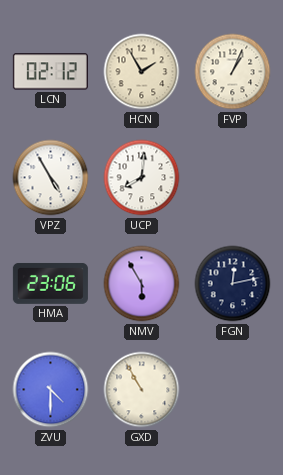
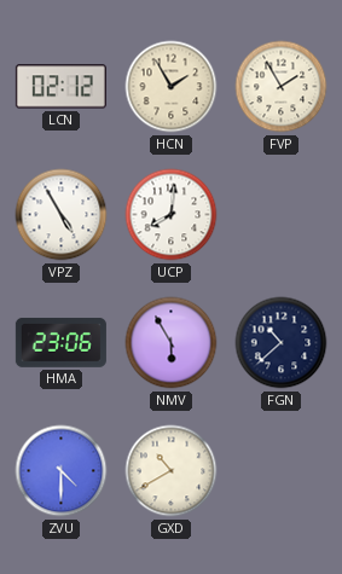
FVP: 1:04 -> 1:55
FGN: 12:13 -> 10:38
GXD: 10:55 -> 10:40
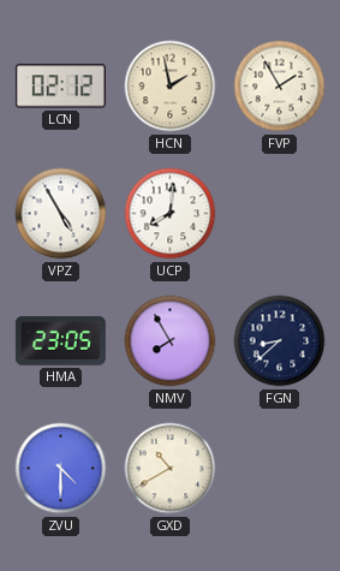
HCN: 1:55 -> 1:58
HMA: 23:06 -> 23:05
NMV: 5:55 -> 7:55
FGN: 10:38 -> 8:38
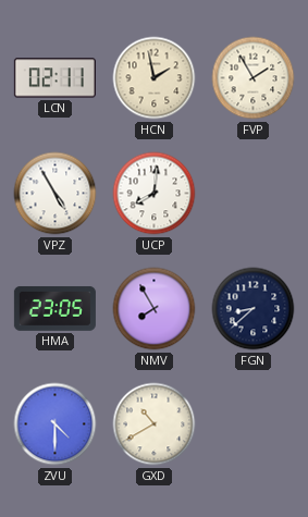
LCN: 02:12 -> 02:11
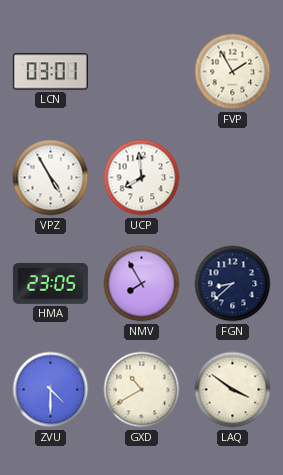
LCN: 02:11 -> 03:01
HCN: 1:58 -> none
UCP: 8:01 -> 7:59
LAQ: none -> 3:51
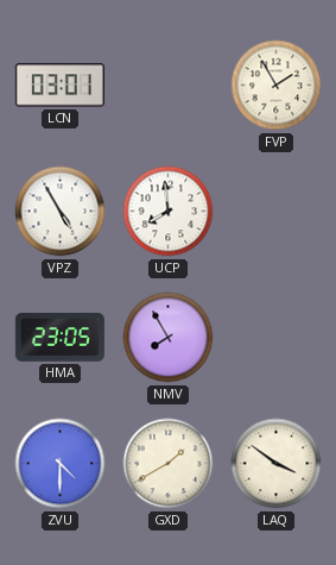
FGN: 8:38 -> none
GXD: 10:40 -> 1:40
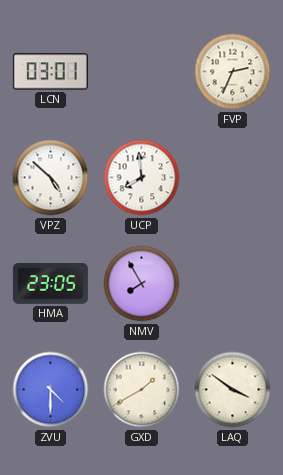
FVP: 1:55 -> 2:34
VPZ: 4:55 -> 4:52
